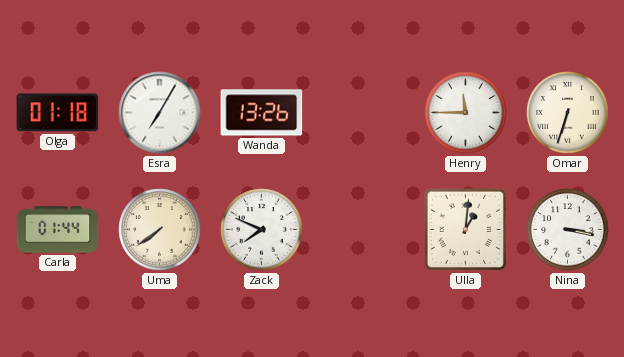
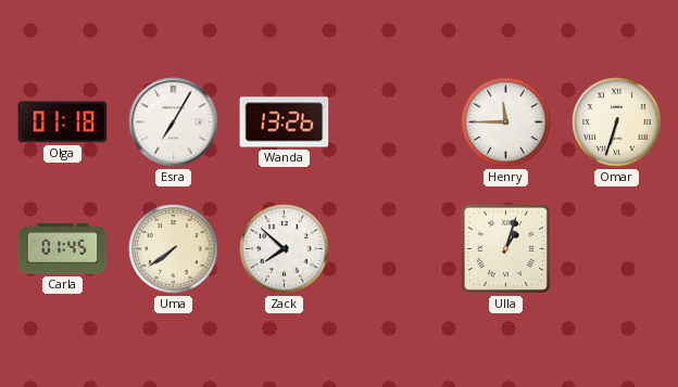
Carla: 01:44 -> 01:45
Zack: 7:49 -> 7:52
Ulla: 1:01 -> 1:03
Nina: 3:17 -> none
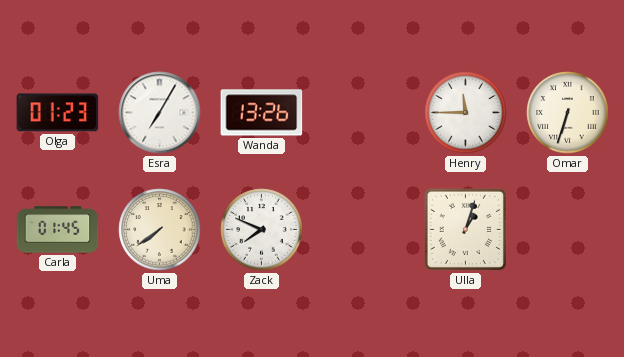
Olga: 01:18 -> 01:23
Zack: 7:52 -> 7:49
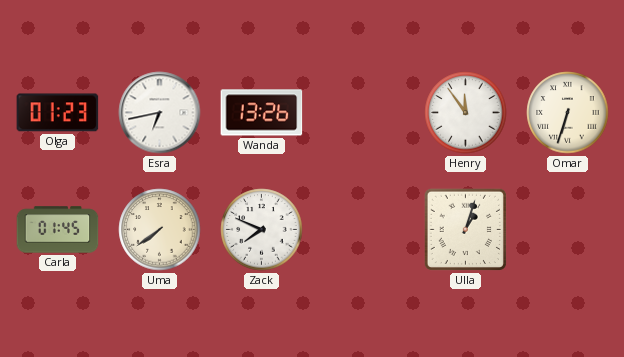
Esra: 7:05 -> 6:43
Henry: 11:45 -> 11:54
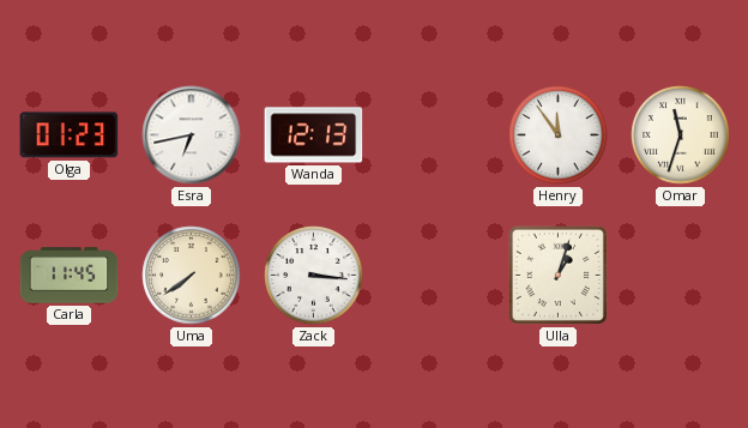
Wanda: 13:26 -> 12:13
Omar: 6:33 -> 11:33
Carla: 01:45 -> 11:45
Zack: 7:49 -> 3:16
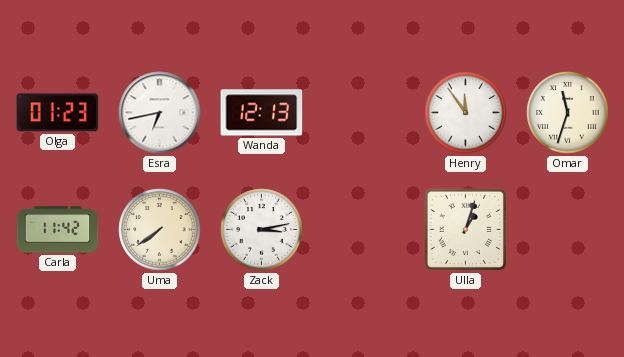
Carla: 11:45 -> 11:42
Zack: 3:16 -> 3:13
